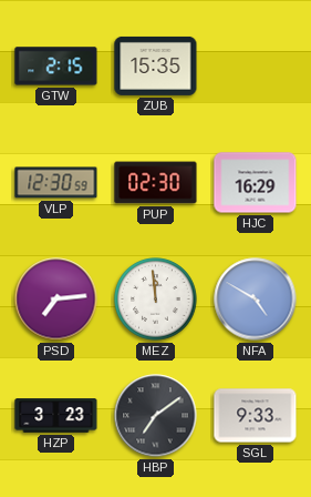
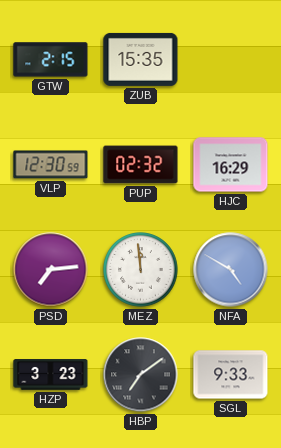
PUP: 02:30 -> 02:32
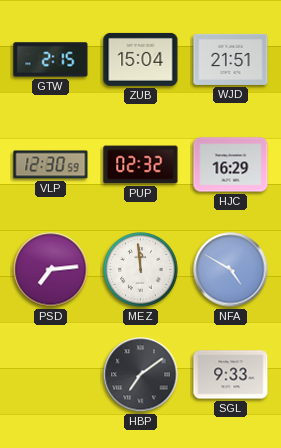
ZUB: 15:35 -> 15:04
WJD: none -> 21:51
HZP: 3:23 -> none
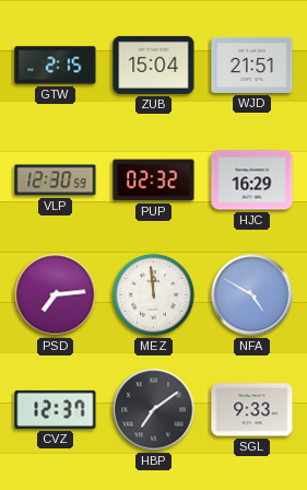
CVZ: none -> 12:37
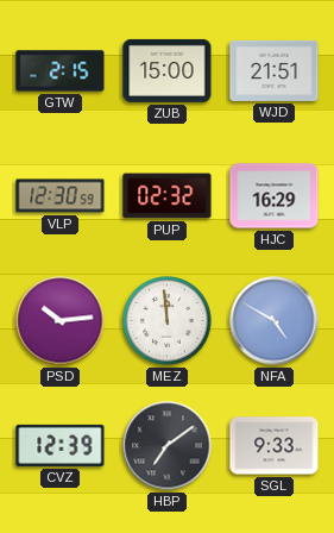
ZUB: 15:04 -> 15:00
PSD: 7:14 -> 10:14
CVZ: 12:37 -> 12:39
